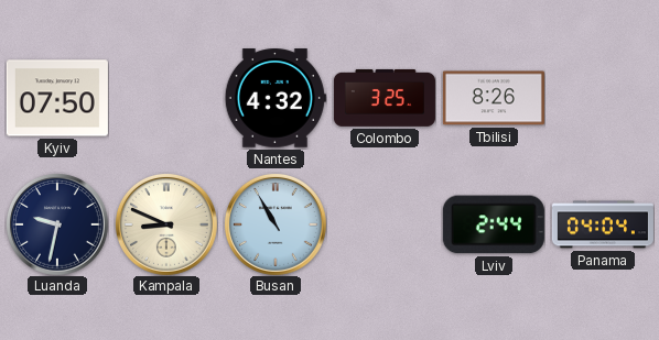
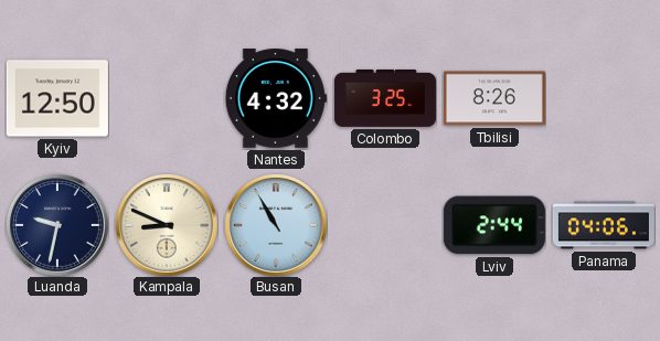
Kyiv: 07:50 -> 12:50
Panama: 04:04 -> 04:06
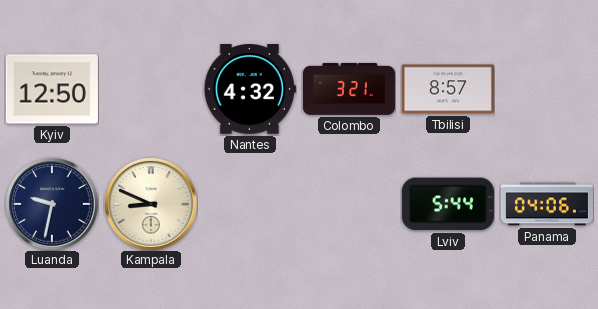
Colombo: 3:25 -> 3:21
Tbilisi: 8:26 -> 8:57
Busan: 10:55 -> none
Lviv: 2:44 -> 5:44
